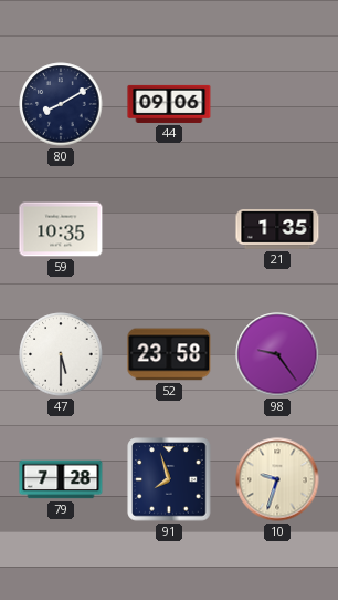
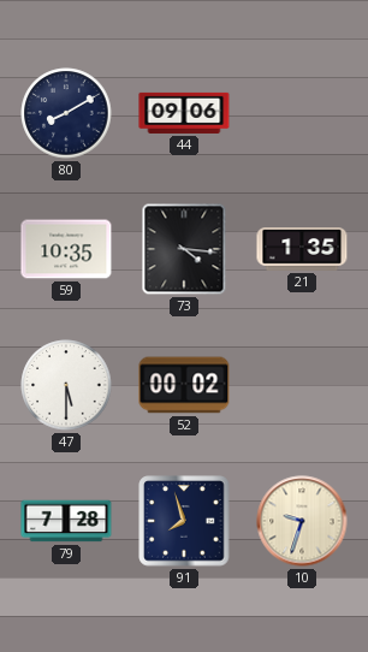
73: none -> 4:16
52: 23:58 -> 00:02
98: 9:24 -> none
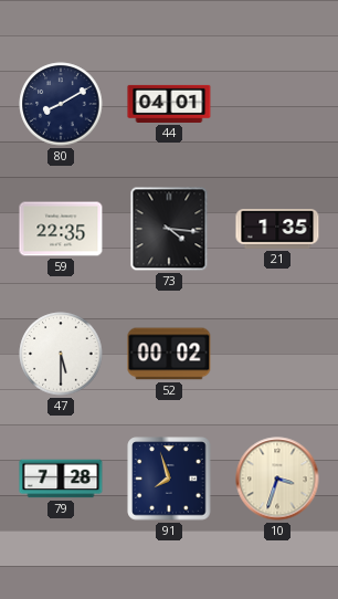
44: 09:06 -> 04:01
59: 10:35 -> 22:35
10: 9:33 -> 3:33
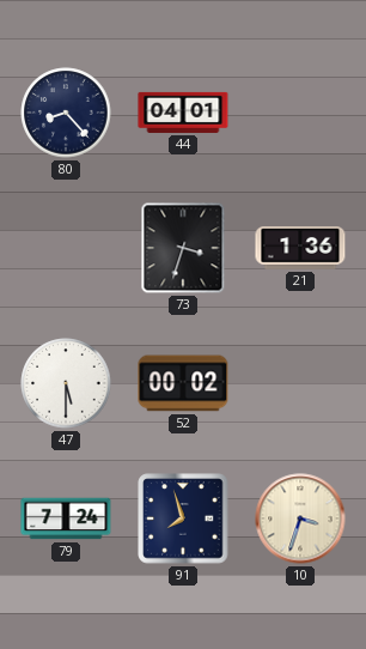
80: 8:10 -> 8:23
59: 22:35 -> none
73: 4:16 -> 3:33
21: 1:35 -> 1:36
79: 7:28 -> 7:24
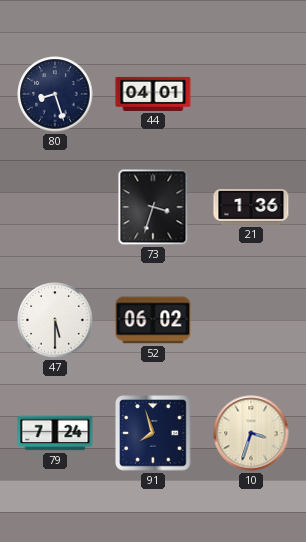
80: 8:23 -> 8:27
52: 00:02 -> 06:02
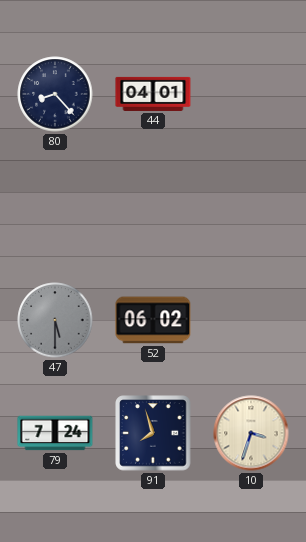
80: 8:27 -> 8:23
73: 3:33 -> none
21: 1:36 -> none
47 dial: white -> grey
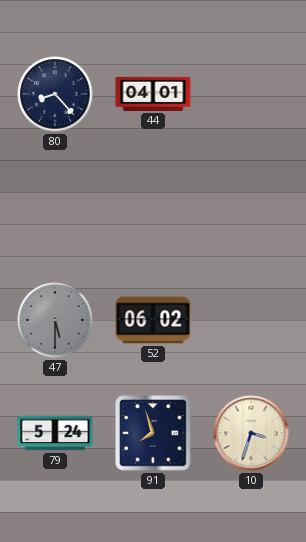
79: 7:24 -> 5:24
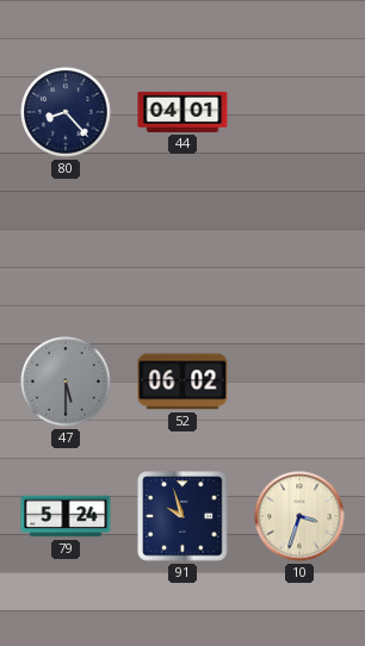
91: 7:57 -> 9:57
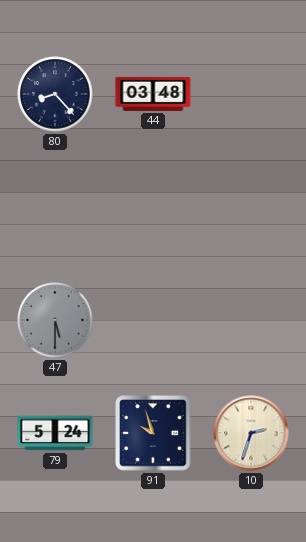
44: 04:01 -> 03:48
52: 06:02 -> none
10: 3:33 -> 2:33
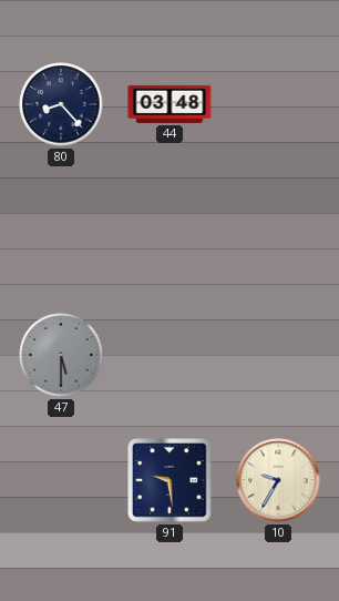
79: 5:24 -> none
91: 9:57 -> 9:29
10: 2:33 -> 9:35
